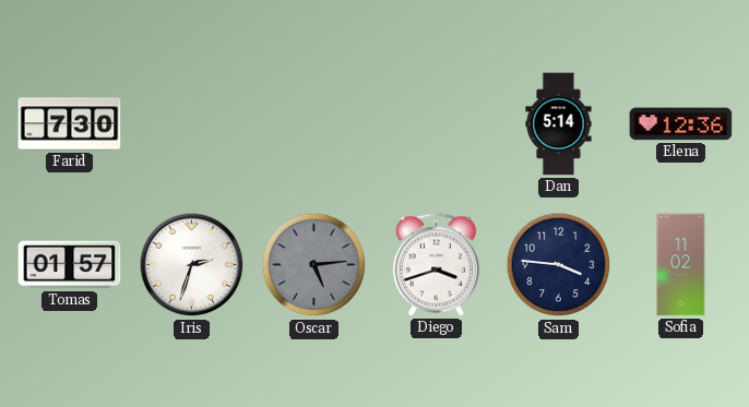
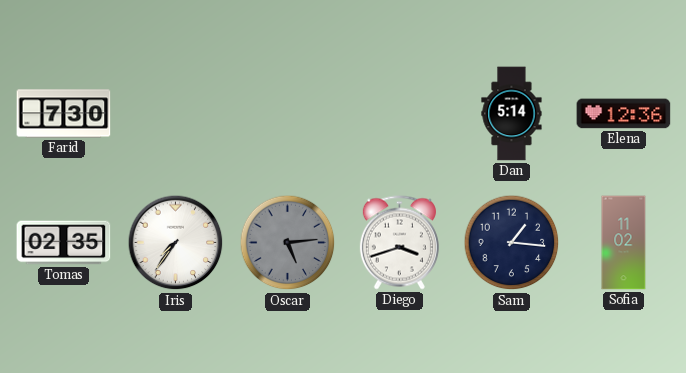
Tomas: 01:57 -> 02:35
Iris: 2:33 -> 7:36
Sam: 3:46 -> 1:16
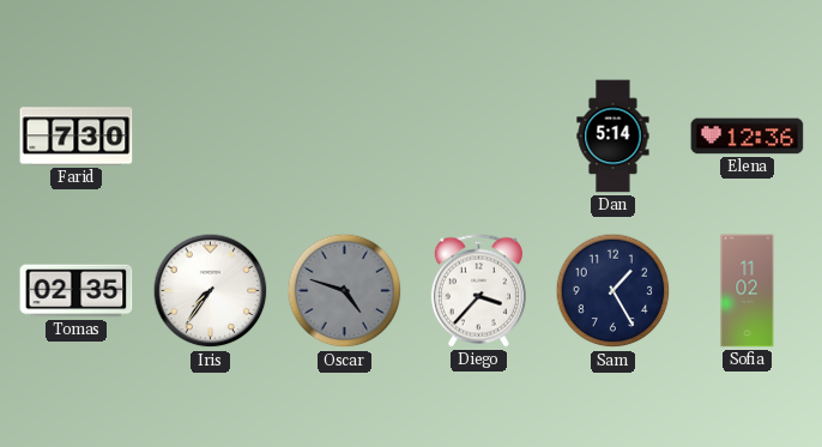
Oscar: 5:14 -> 4:48
Diego: 3:42 -> 3:37
Sam: 1:16 -> 1:25
